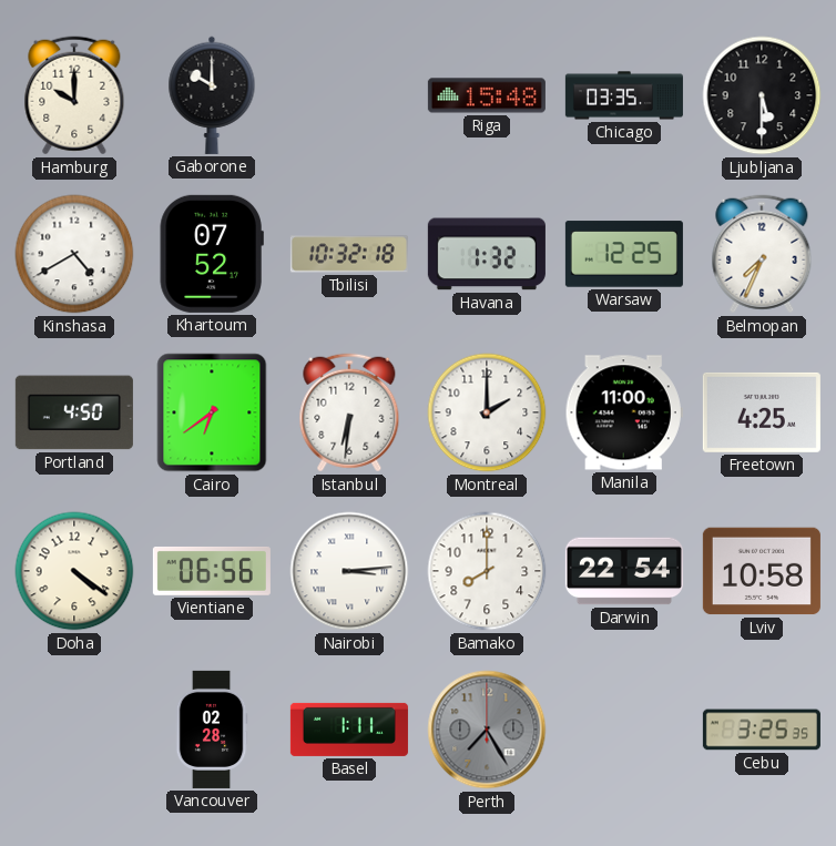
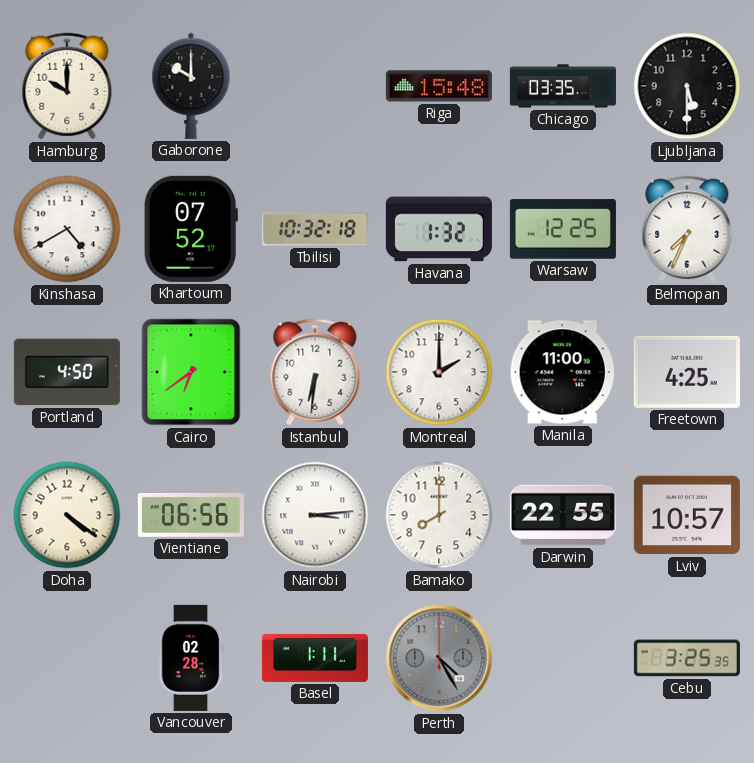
Darwin: 22:54 -> 22:55
Lviv: 10:58 -> 10:57
Perth: 7:25 -> 4:25
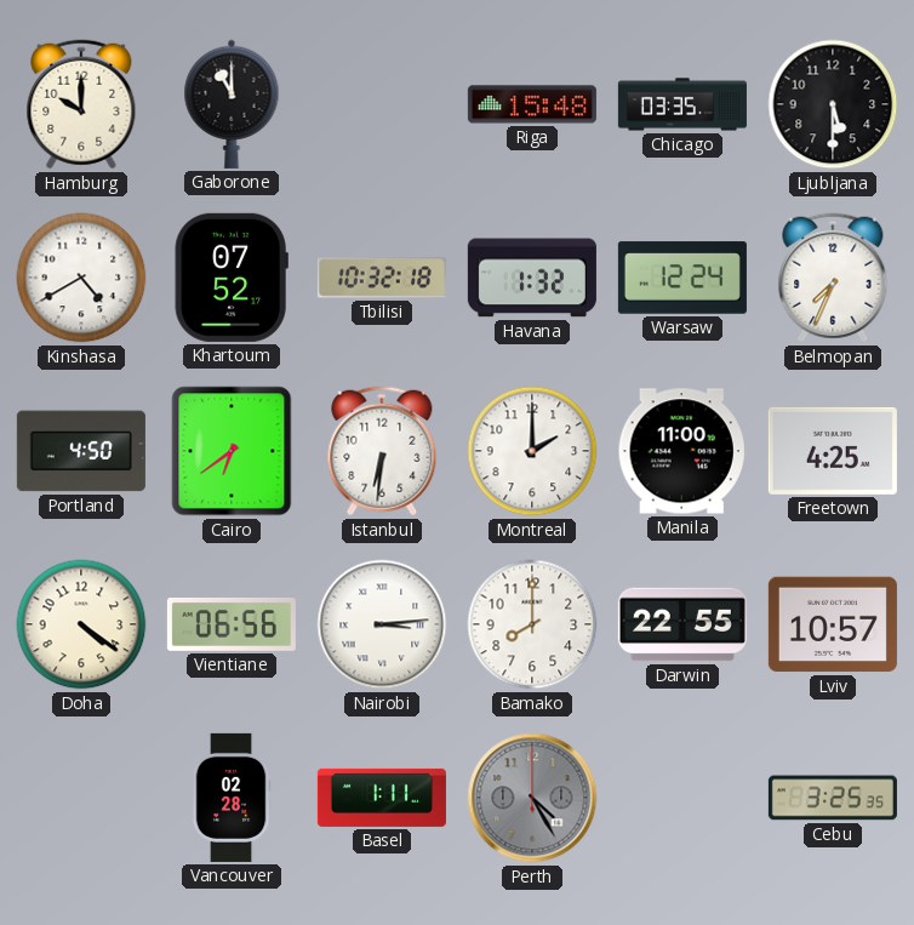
Gaborone: 10:00 -> 11:00
Warsaw: 12:25 -> 12:24
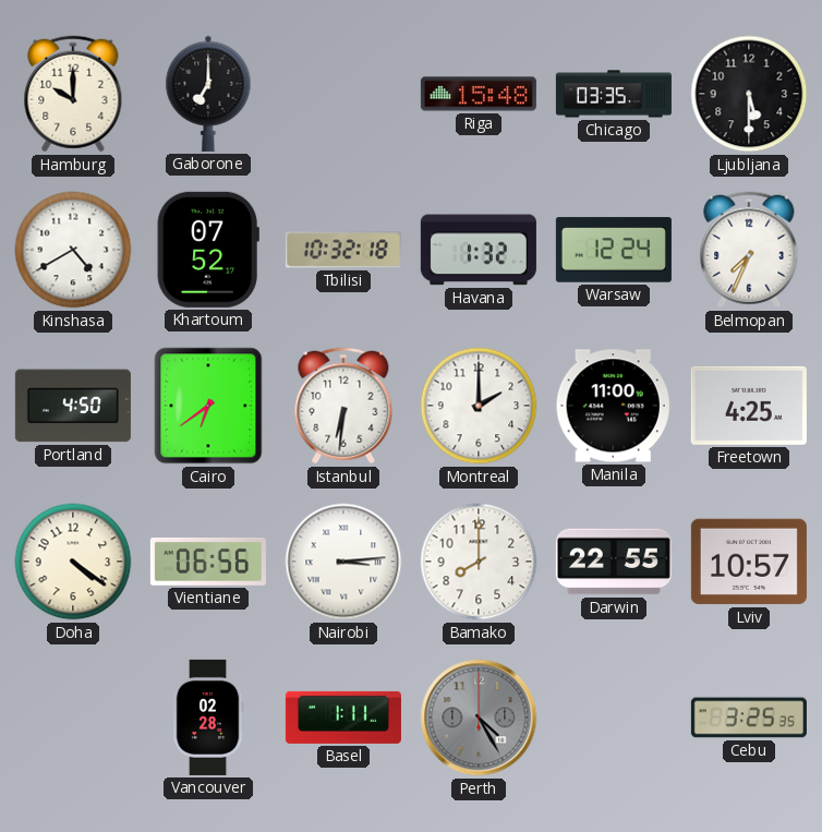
Gaborone: 11:00 -> 7:00
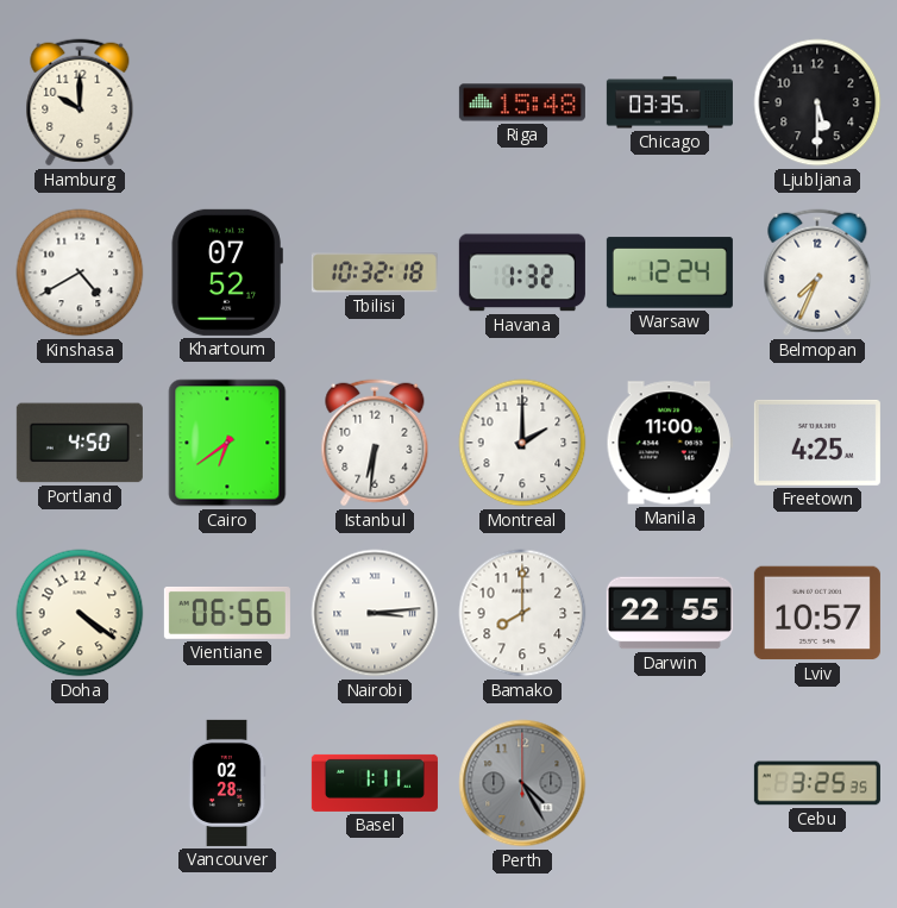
Gaborone: 7:00 -> none
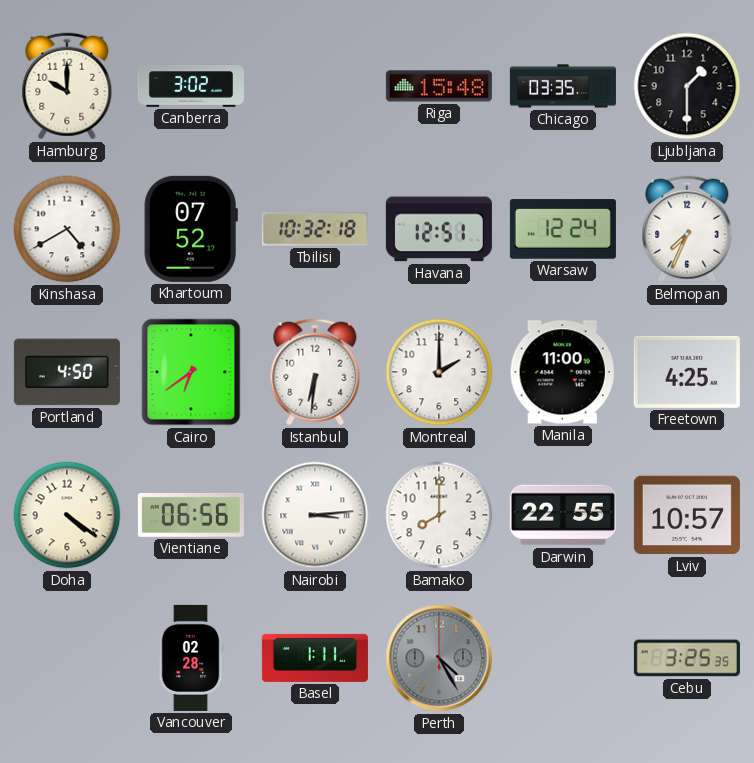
Canberra: none -> 3:02
Ljubljana: 5:30 -> 1:30
Havana: 1:32 -> 12:51
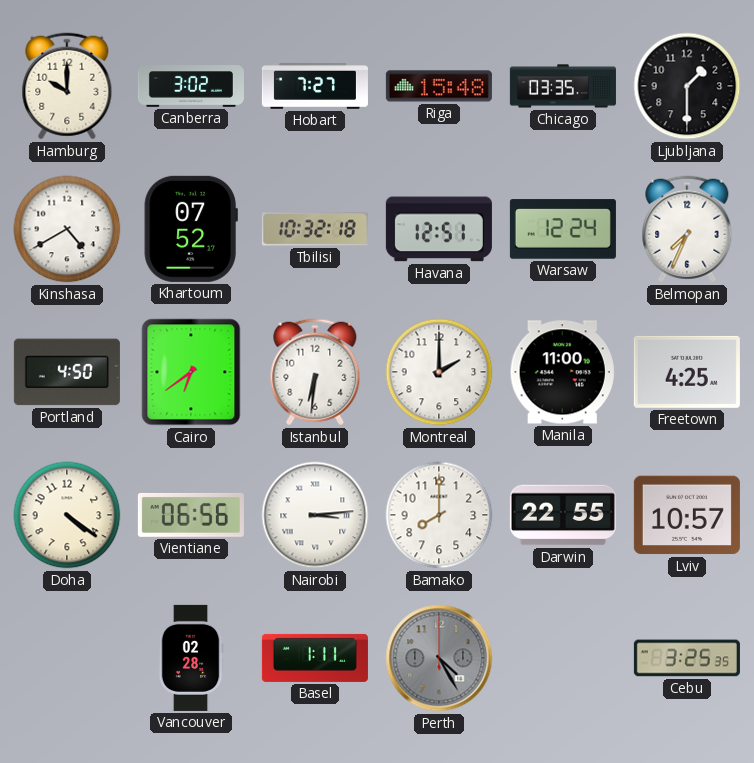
Hobart: none -> 7:27
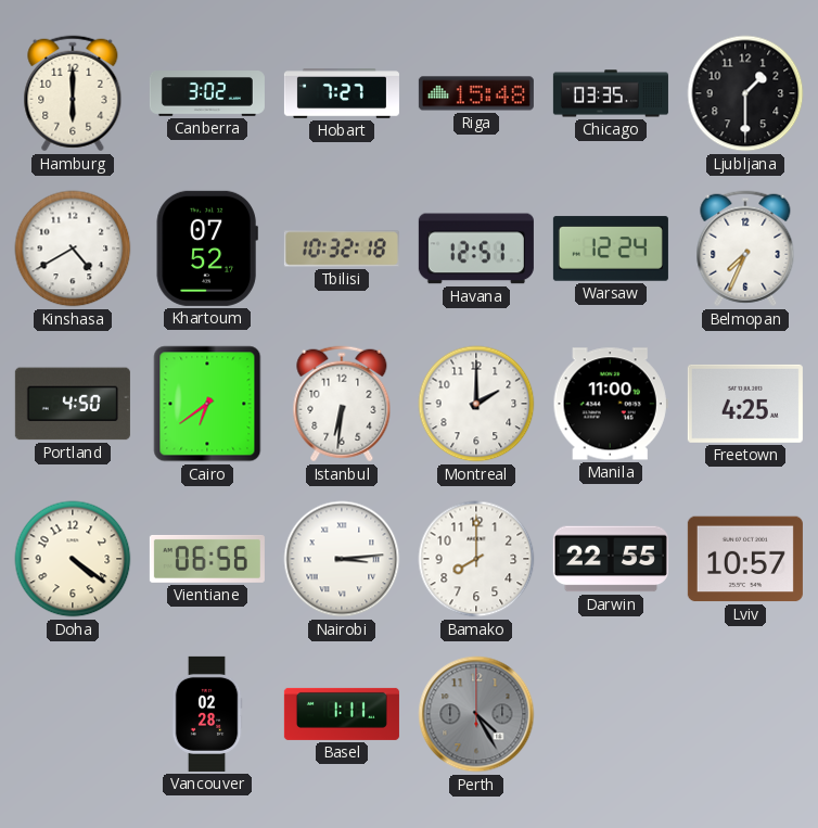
Hamburg: 10:00 -> 6:00
Cebu: 3:25 -> none
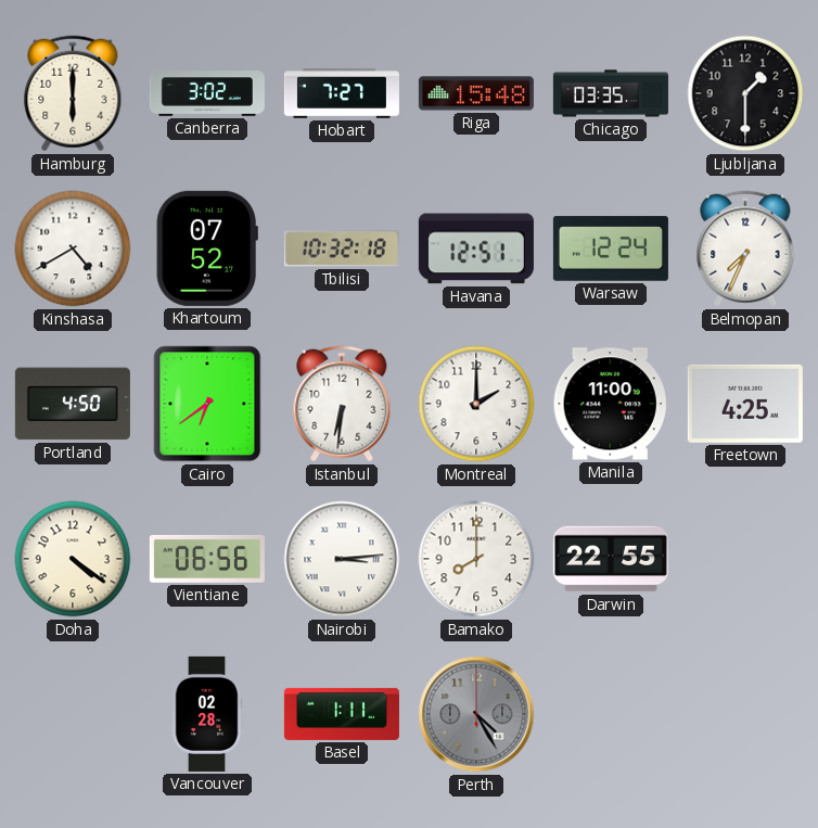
Lviv: 10:57 -> none
